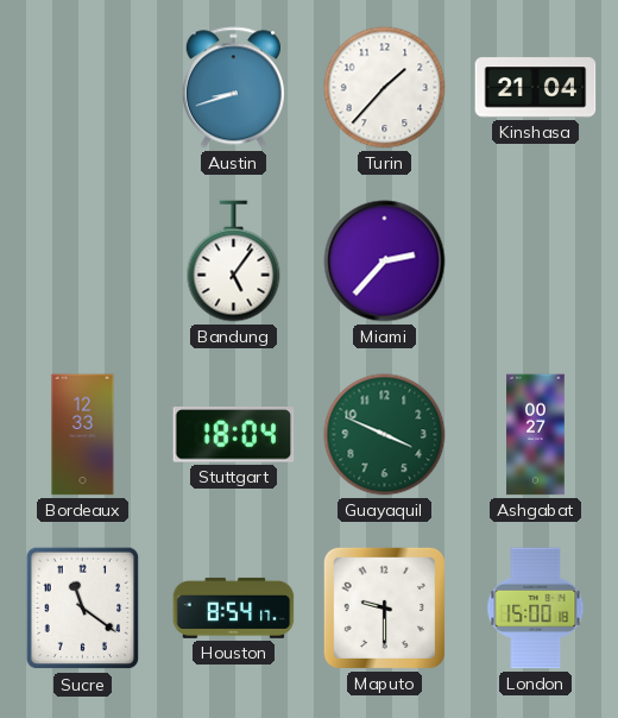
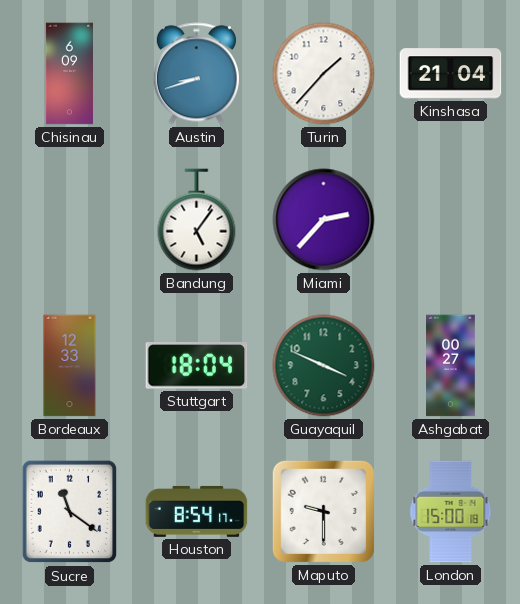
Chisinau: none -> 6:09
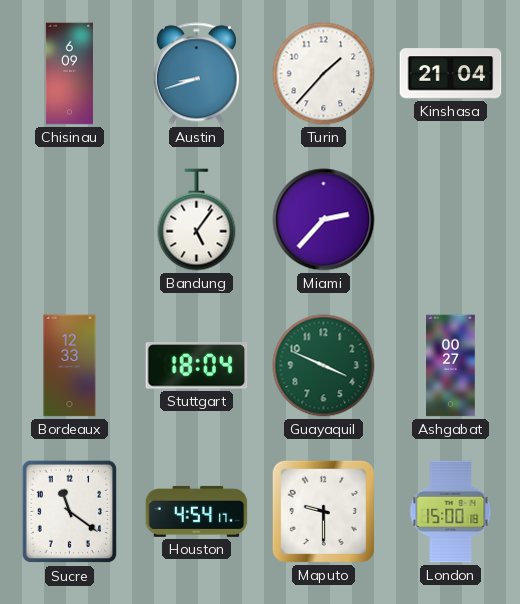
Houston: 8:54 -> 4:54
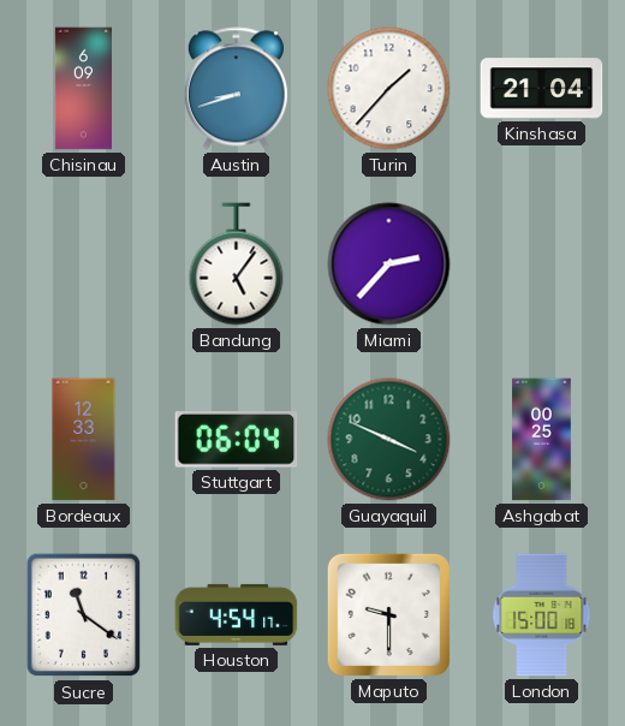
Stuttgart: 18:04 -> 06:04
Ashgabat: 00:27 -> 00:25
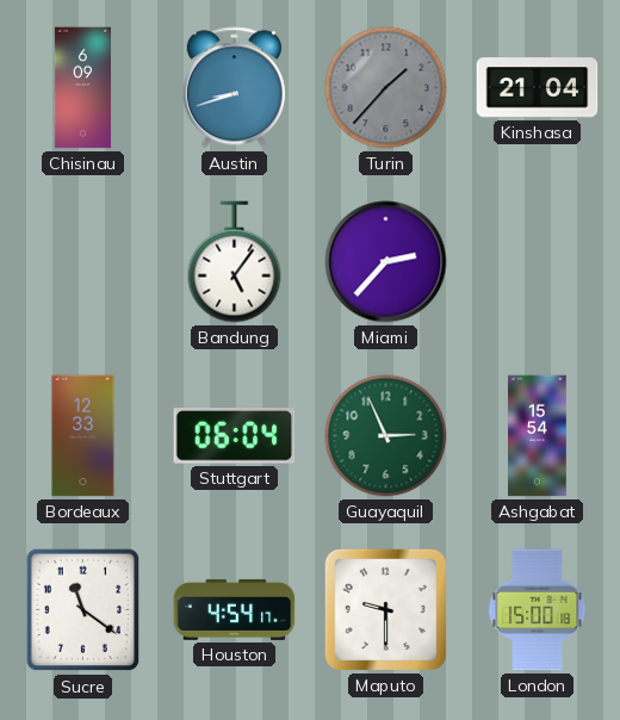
Turin dial: white -> grey
Guayaquil: 3:49 -> 2:56
Ashgabat: 00:25 -> 15:54
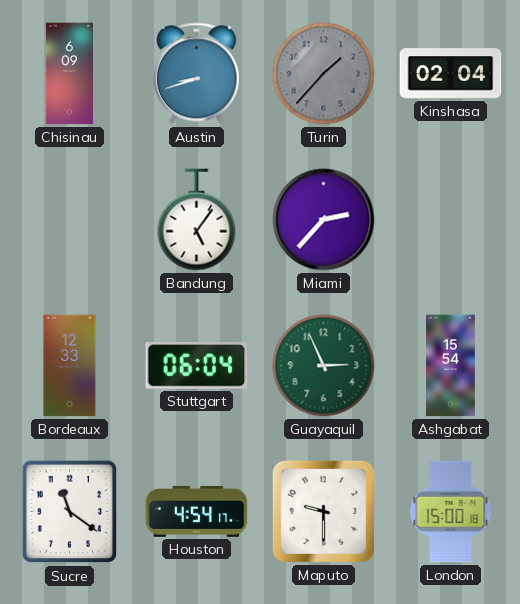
Kinshasa: 21:04 -> 02:04
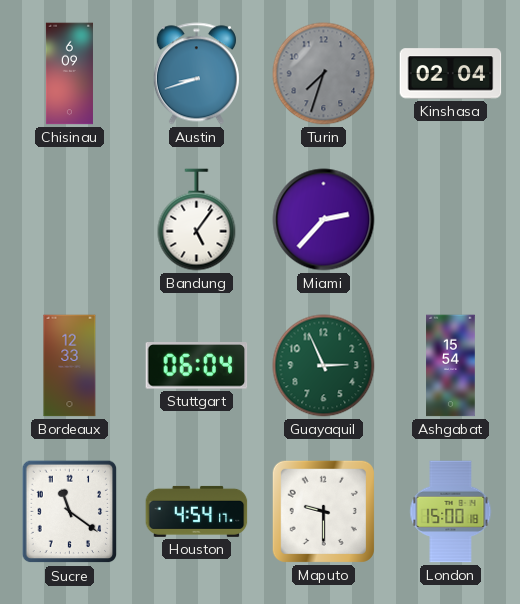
Turin: 1:37 -> 7:33
